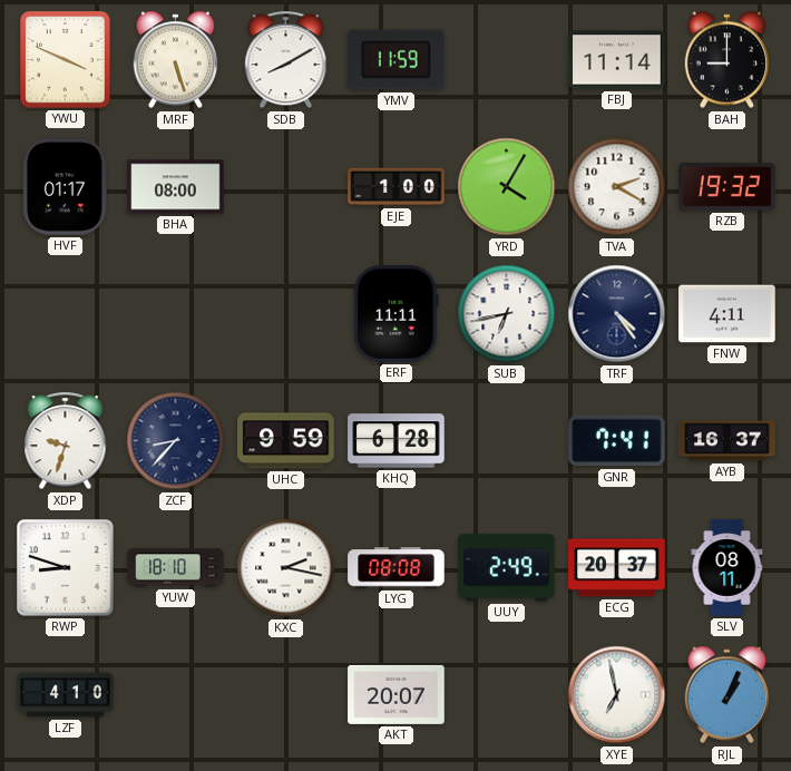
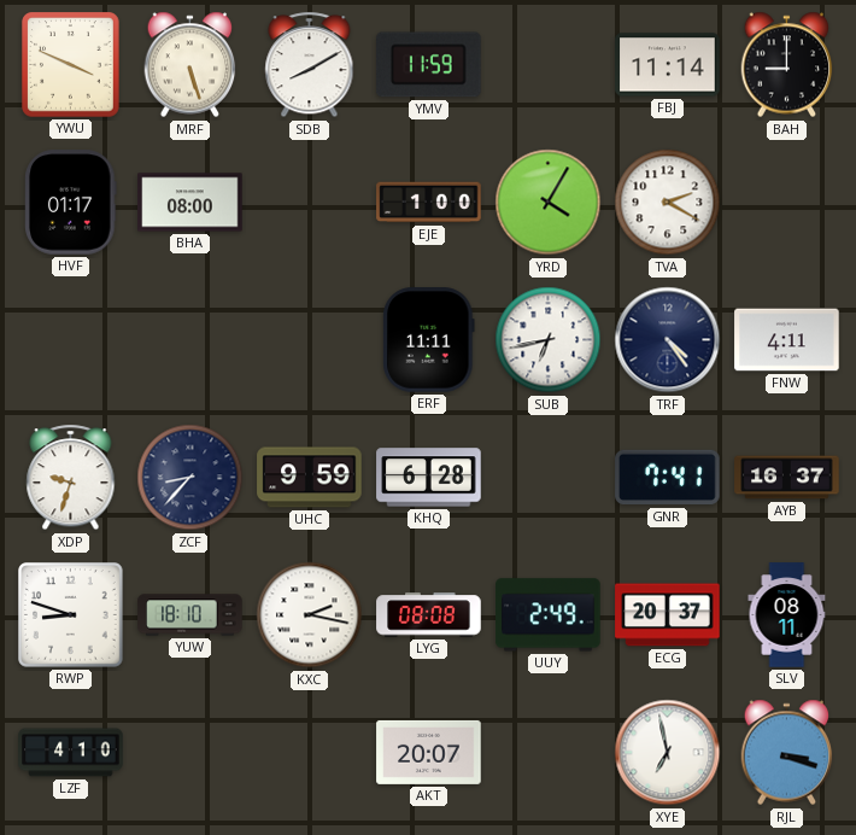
RZB: 19:32 -> none
RJL: 1:04 -> 3:18
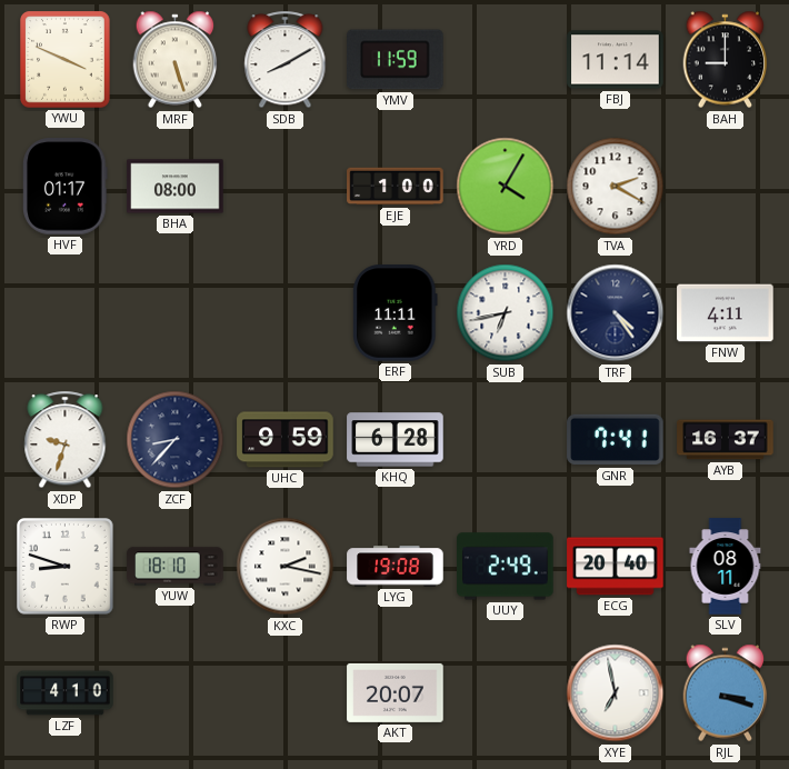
LYG: 08:08 -> 19:08
ECG: 20:37 -> 20:40
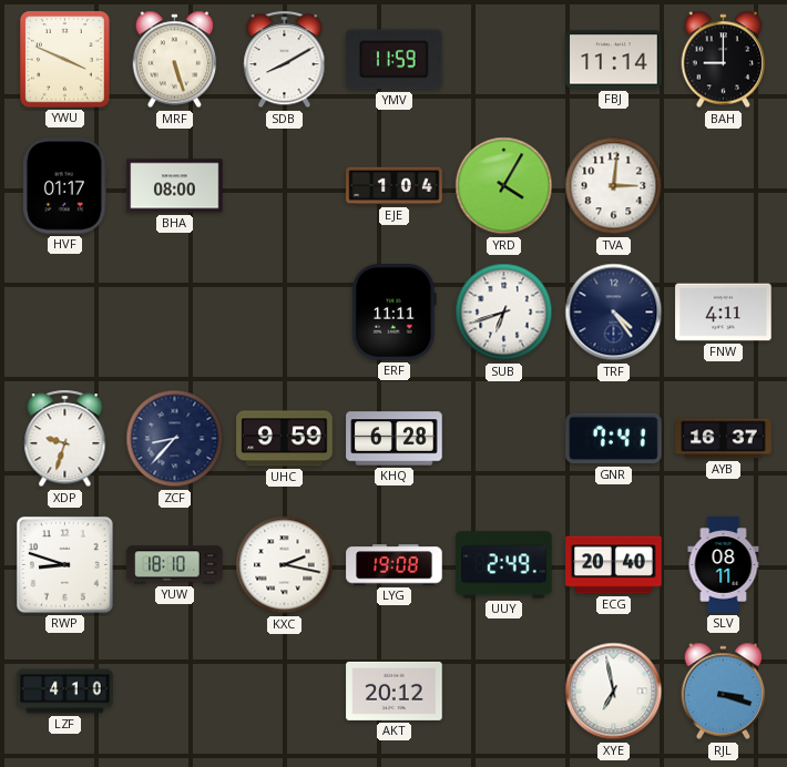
EJE: 1:00 -> 1:04
TVA: 2:20 -> 3:01
SUB: 6:43 -> 6:42
AKT: 20:07 -> 20:12
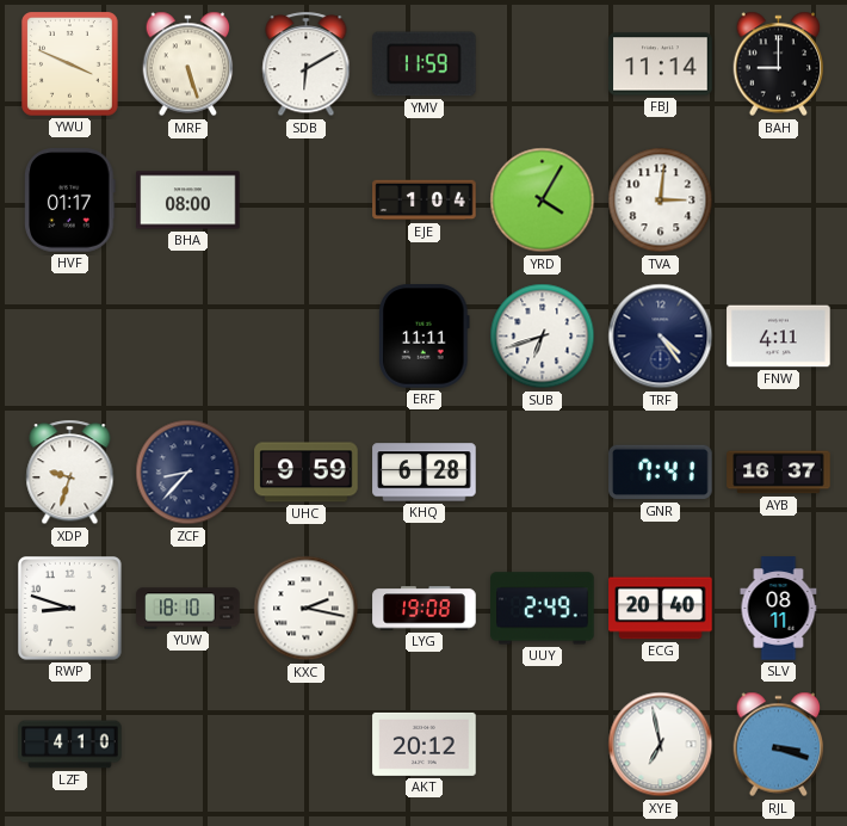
SDB: 8:10 -> 6:10
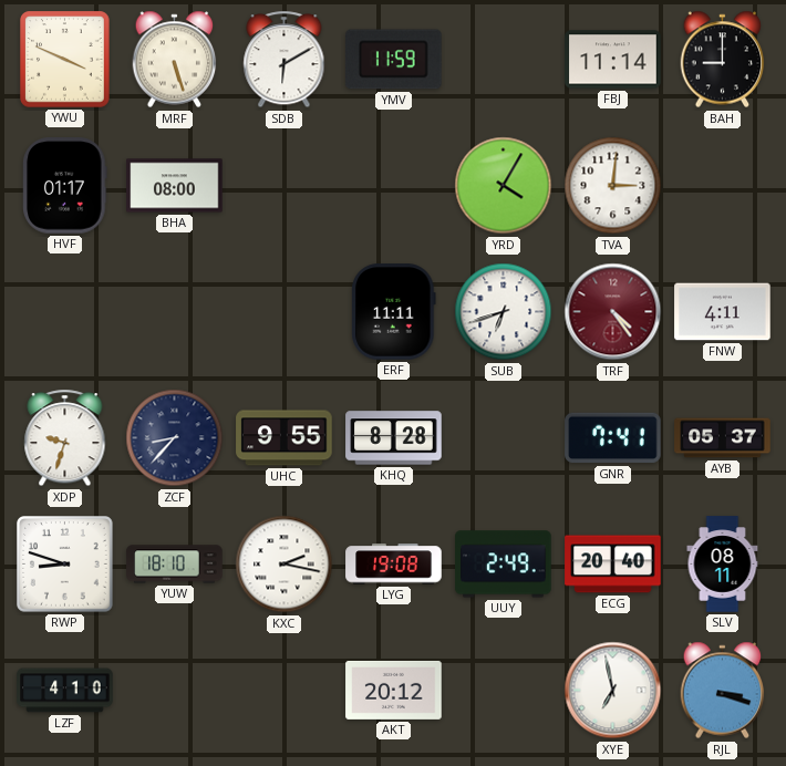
EJE: 1:04 -> none
TRF dial: navy -> burgundy
UHC: 9:59 -> 9:55
KHQ: 6:28 -> 8:28
AYB: 16:37 -> 05:37
